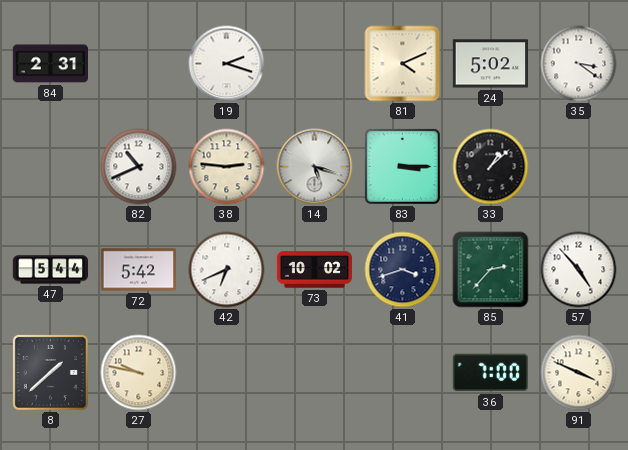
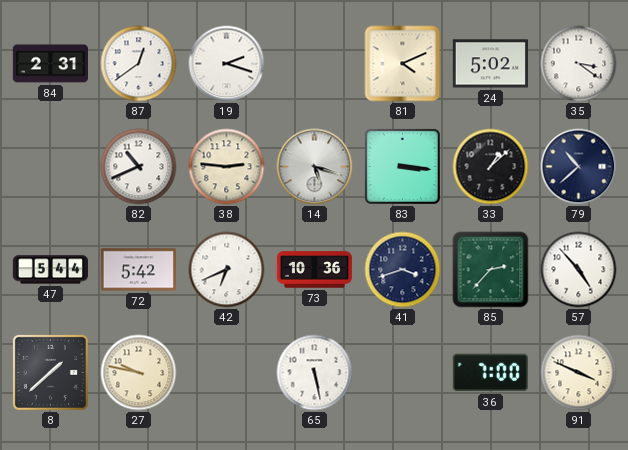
87: none -> 12:39
83: 3:15 -> 3:16
79: none -> 10:38
73: 10:02 -> 10:36
65: none -> 5:28
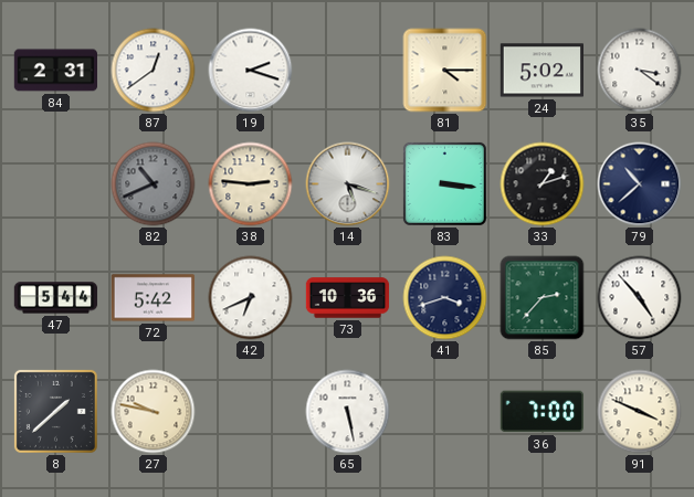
81: 4:11 -> 4:15
82 dial: white -> grey
33: 1:08 -> 1:12
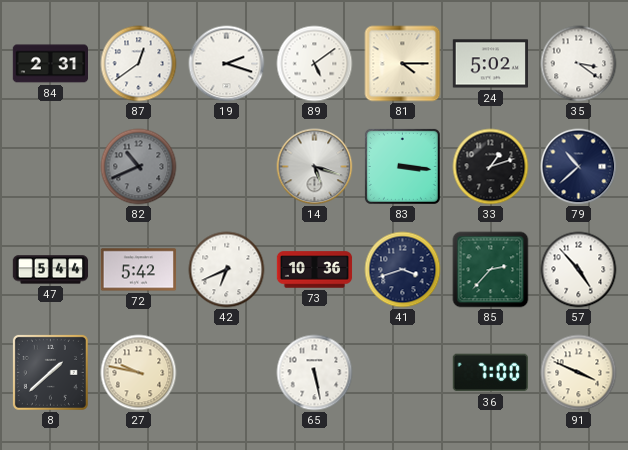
89: none -> 5:09
38: 2:46 -> none
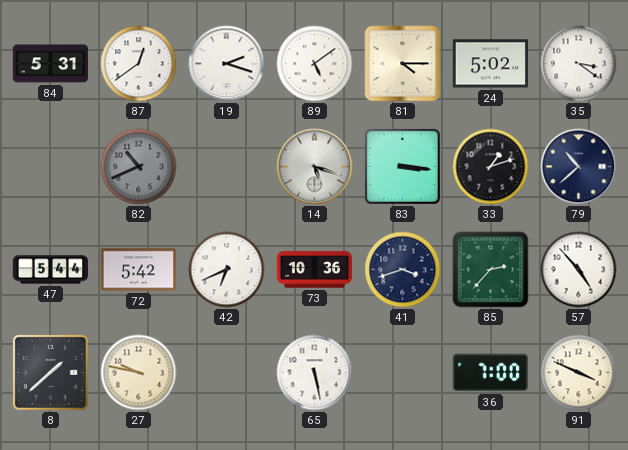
84: 2:31 -> 5:31
